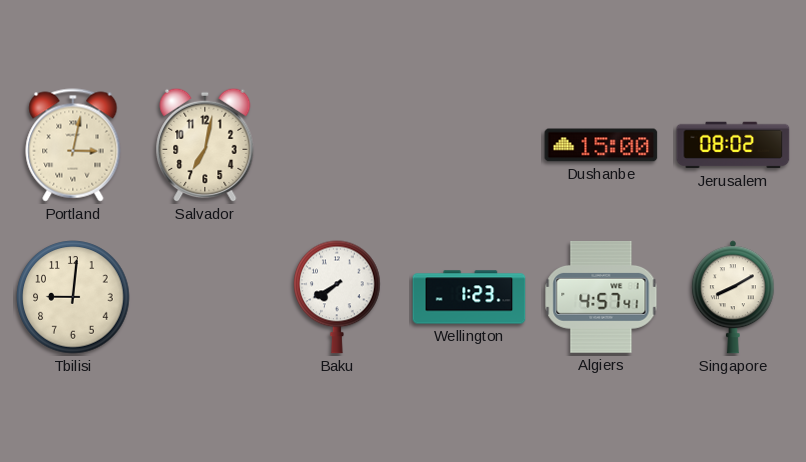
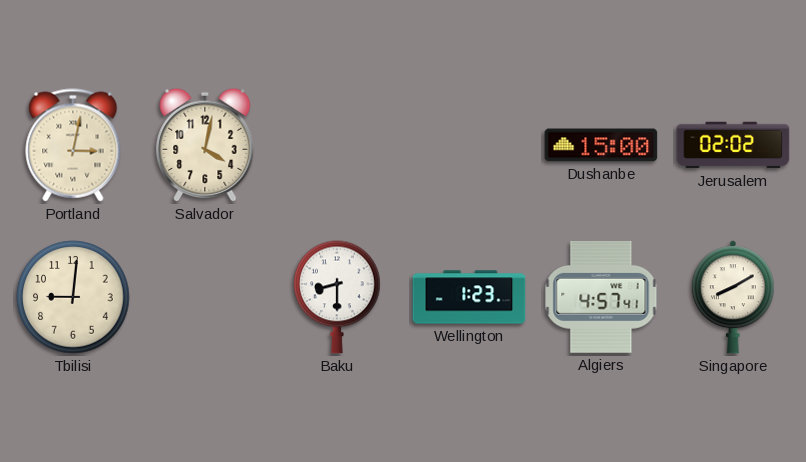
Salvador: 7:02 -> 4:02
Jerusalem: 08:02 -> 02:02
Baku: 7:40 -> 8:30
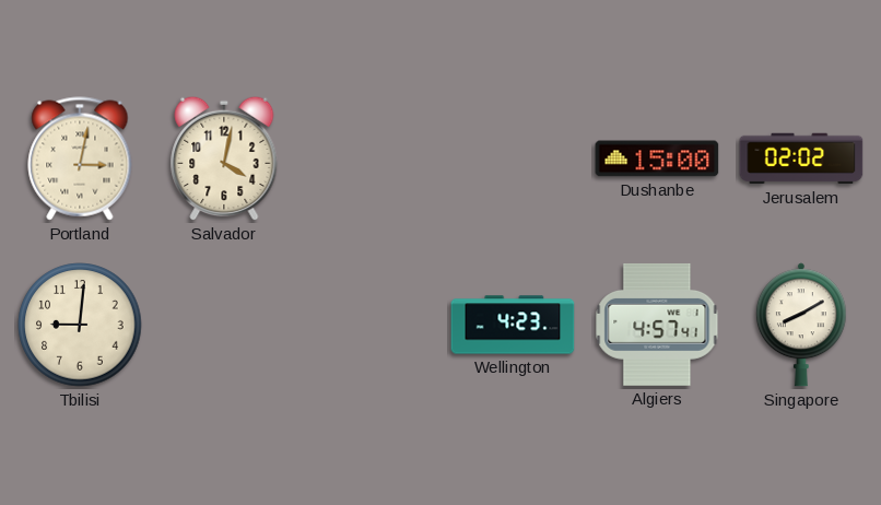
Baku: 8:30 -> none
Wellington: 1:23 -> 4:23
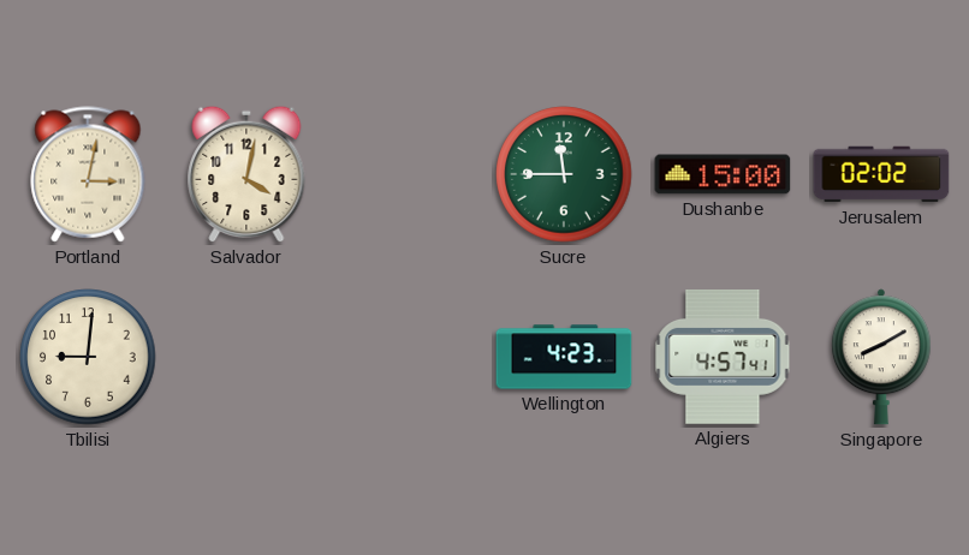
Sucre: none -> 11:45
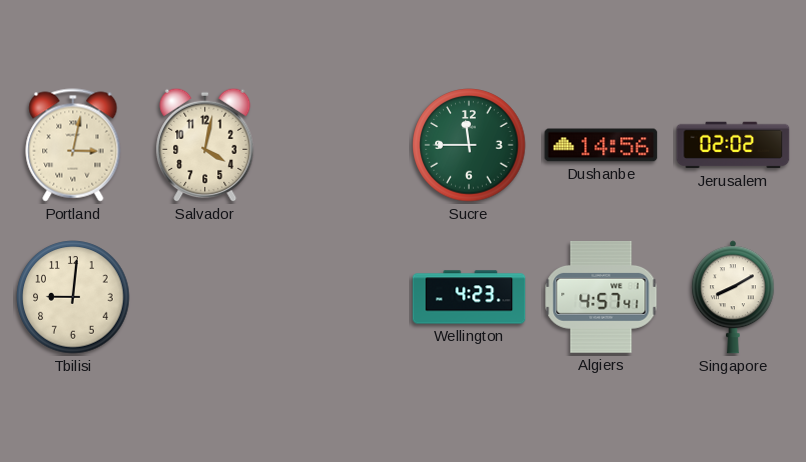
Dushanbe: 15:00 -> 14:56
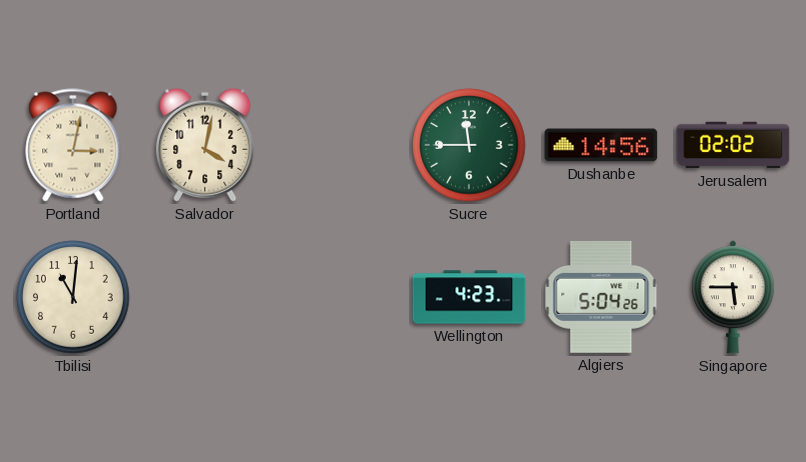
Tbilisi: 9:01 -> 11:01
Algiers: 4:57 -> 5:04
Singapore: 8:10 -> 5:45
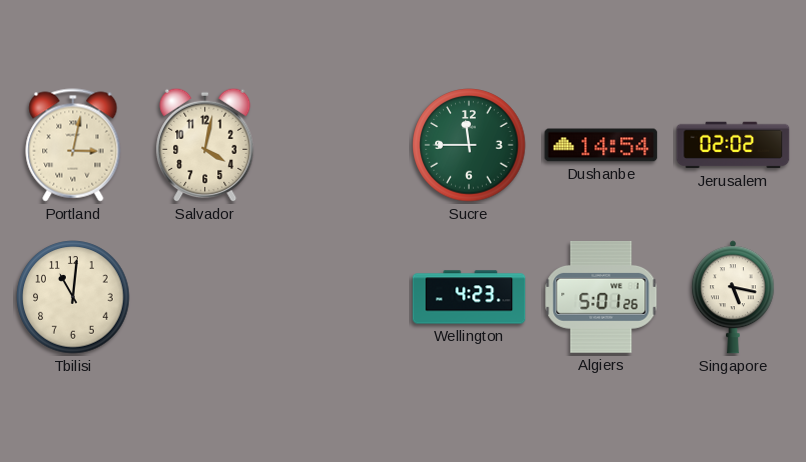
Dushanbe: 14:56 -> 14:54
Algiers: 5:04 -> 5:01
Singapore: 5:45 -> 5:17
